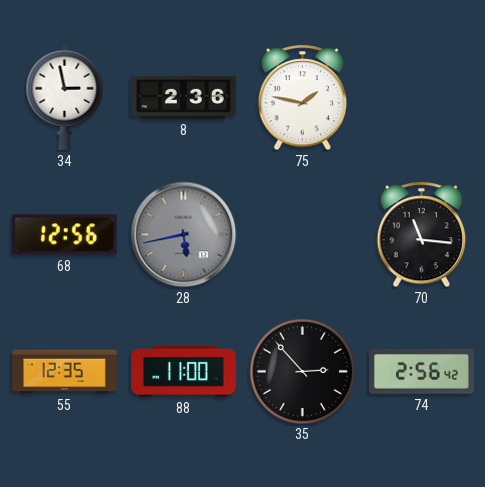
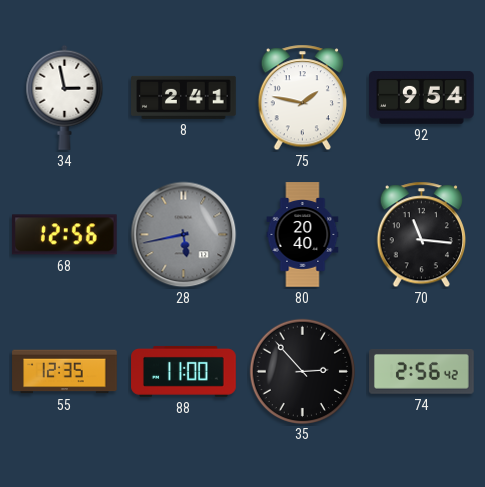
8: 2:36 -> 2:41
92: none -> 9:54
80: none -> 20:40
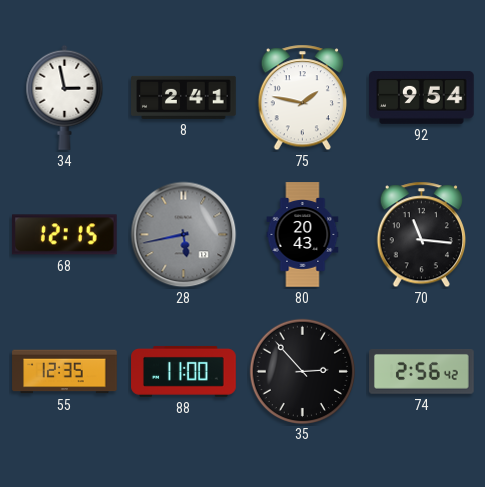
68: 12:56 -> 12:15
80: 20:40 -> 20:43
